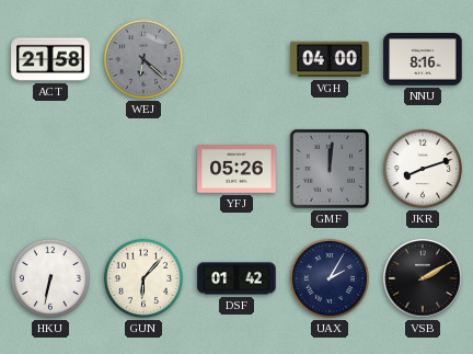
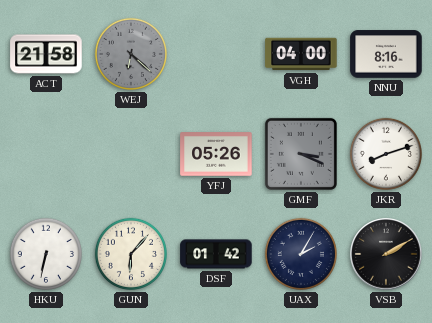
GMF: 12:01 -> 3:19
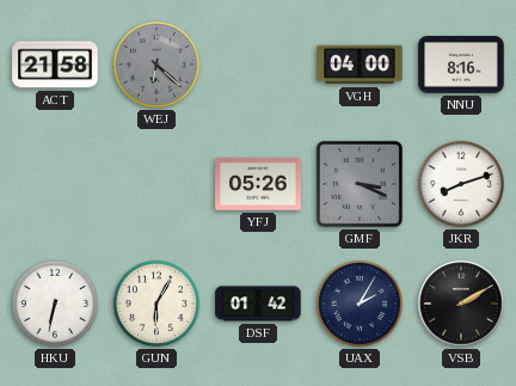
GUN: 6:07 -> 6:05
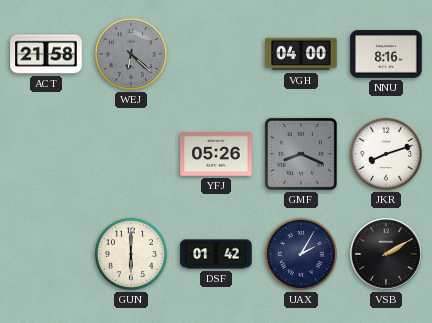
GMF: 3:19 -> 8:19
HKU: 6:32 -> none
GUN: 6:05 -> 6:00
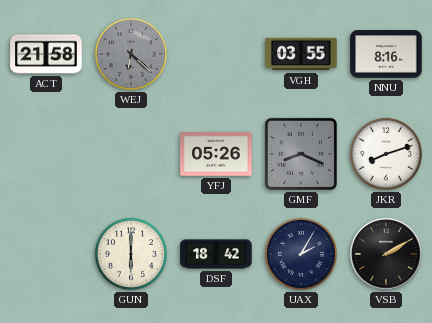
VGH: 04:00 -> 03:55
DSF: 01:42 -> 18:42
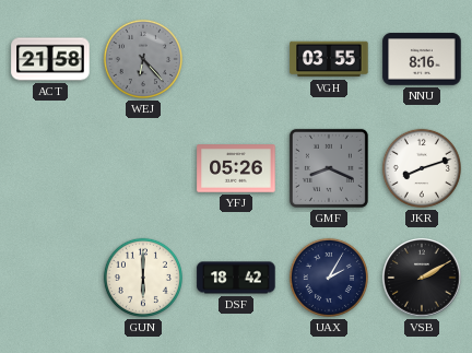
WEJ: 6:22 -> 6:23
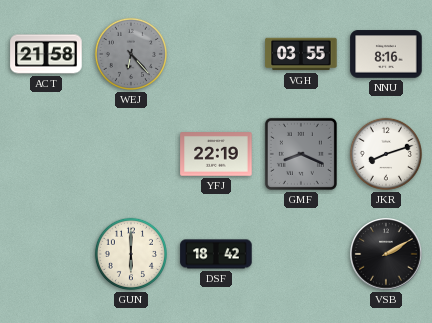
YFJ: 05:26 -> 22:19
UAX: 2:05 -> none
